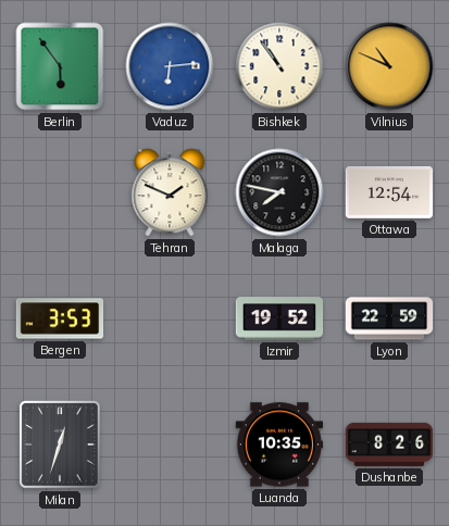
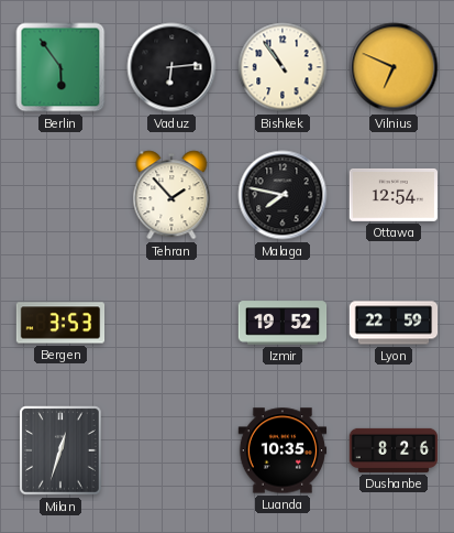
Vaduz dial: blue -> black
Vilnius: 10:49 -> 6:49
Tehran: 1:49 -> 1:53
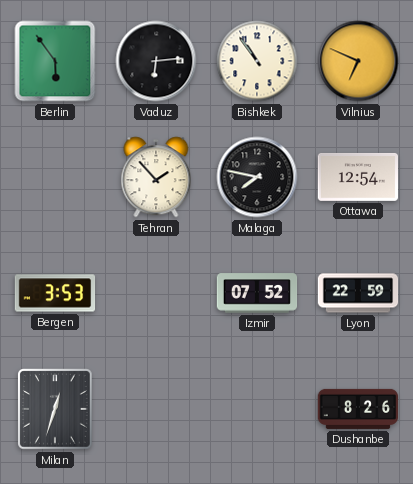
Izmir: 19:52 -> 07:52
Luanda: 10:35 -> none
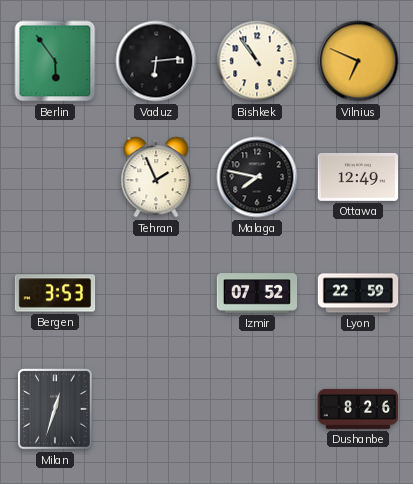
Tehran: 1:53 -> 1:56
Ottawa: 12:54 -> 12:49
